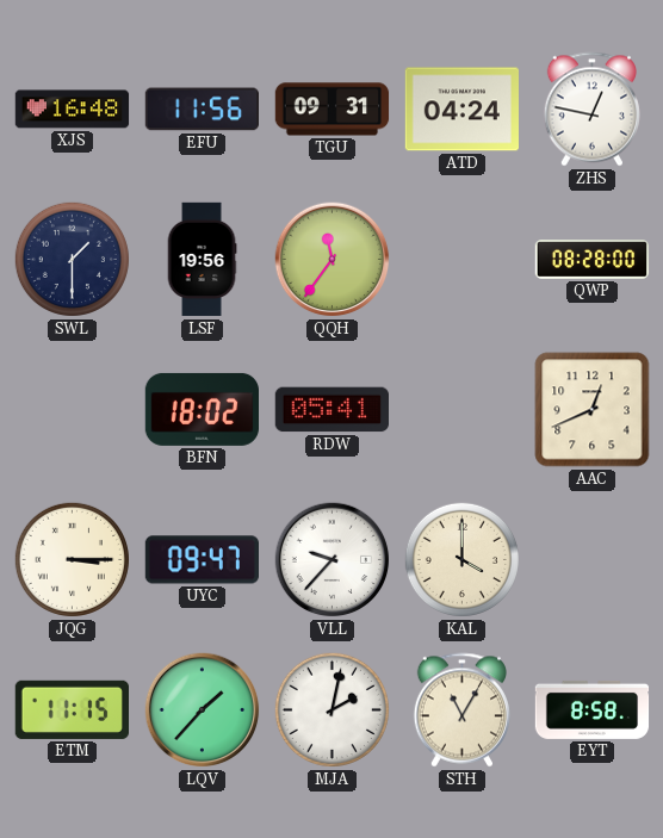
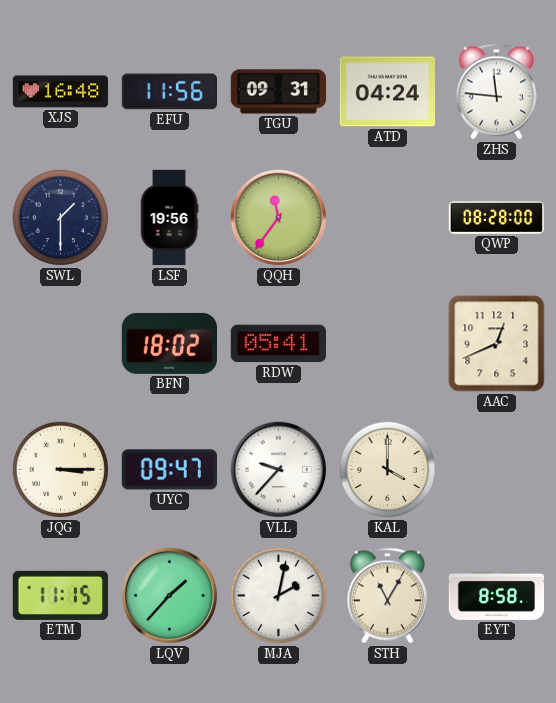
ZHS: 12:47 -> 11:46
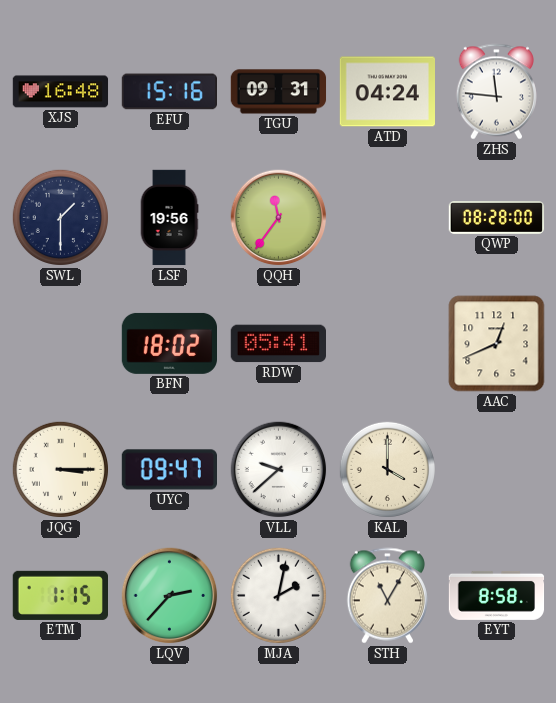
EFU: 11:56 -> 15:16
VLL: 9:37 -> 9:38
ETM: 11:15 -> 1:15
LQV: 1:37 -> 2:37
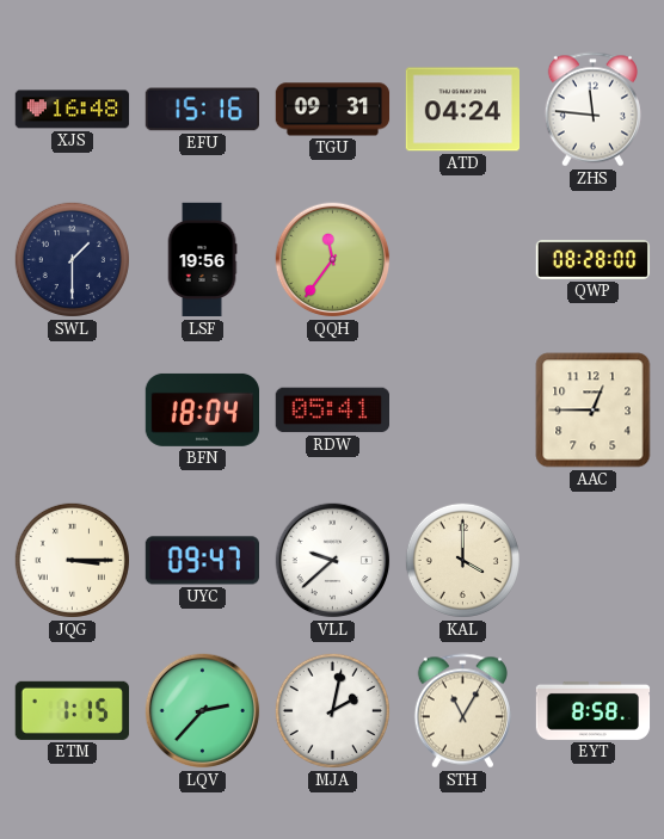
BFN: 18:02 -> 18:04
AAC: 12:41 -> 12:45
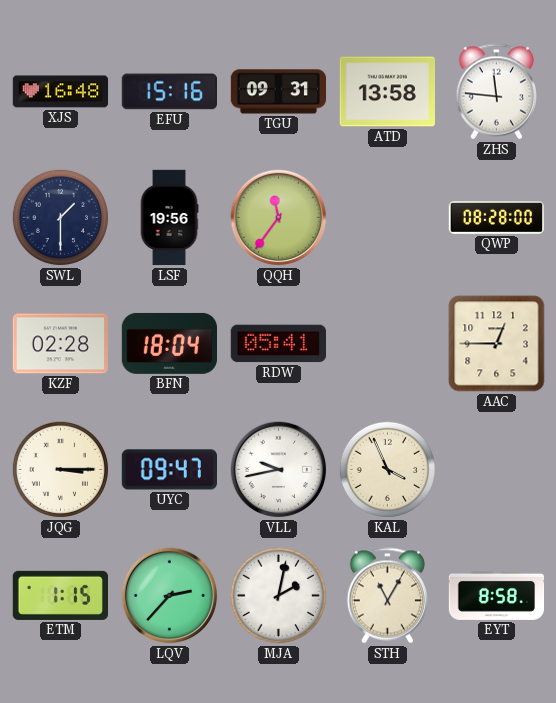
ATD: 04:24 -> 13:58
KZF: none -> 02:28
VLL: 9:38 -> 9:43
KAL: 4:00 -> 3:56
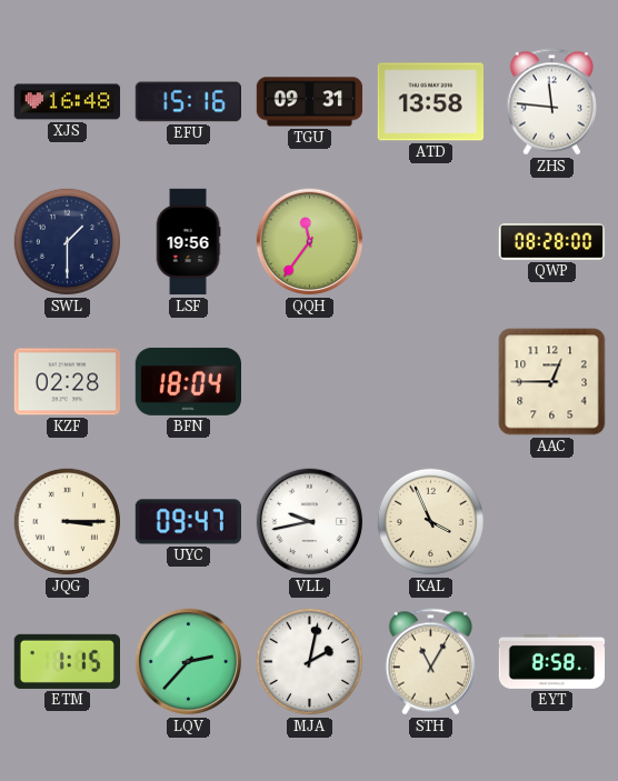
RDW: 05:41 -> none
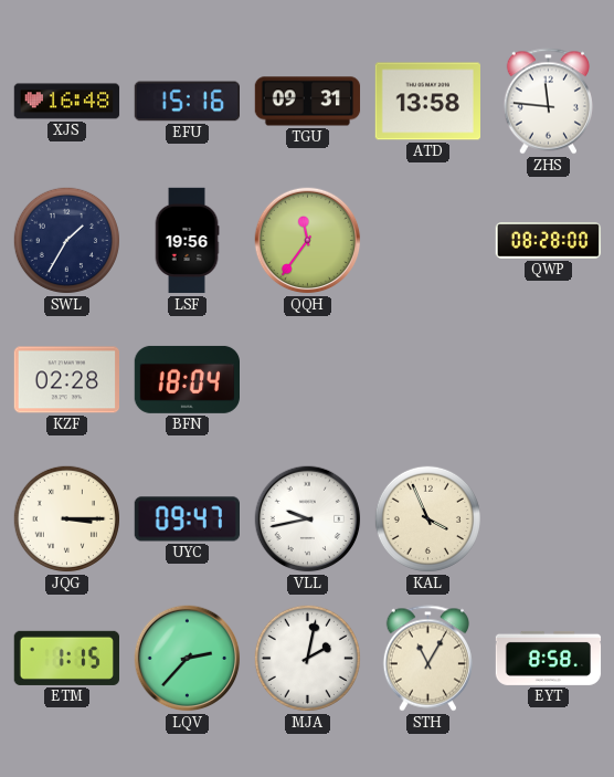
SWL: 1:30 -> 1:35
AAC: 12:45 -> none
